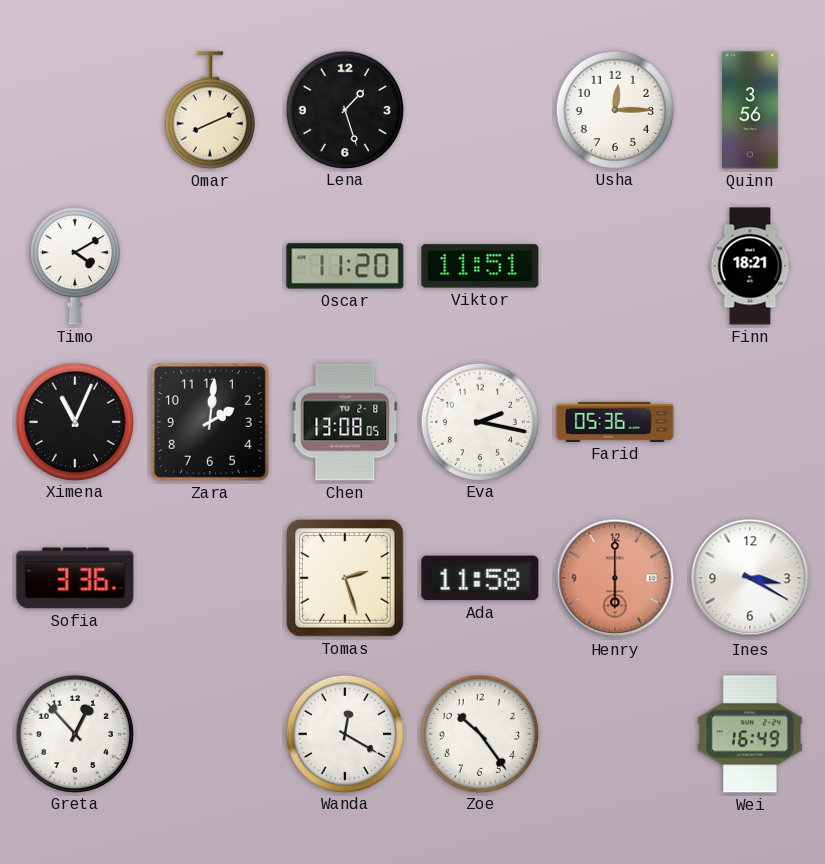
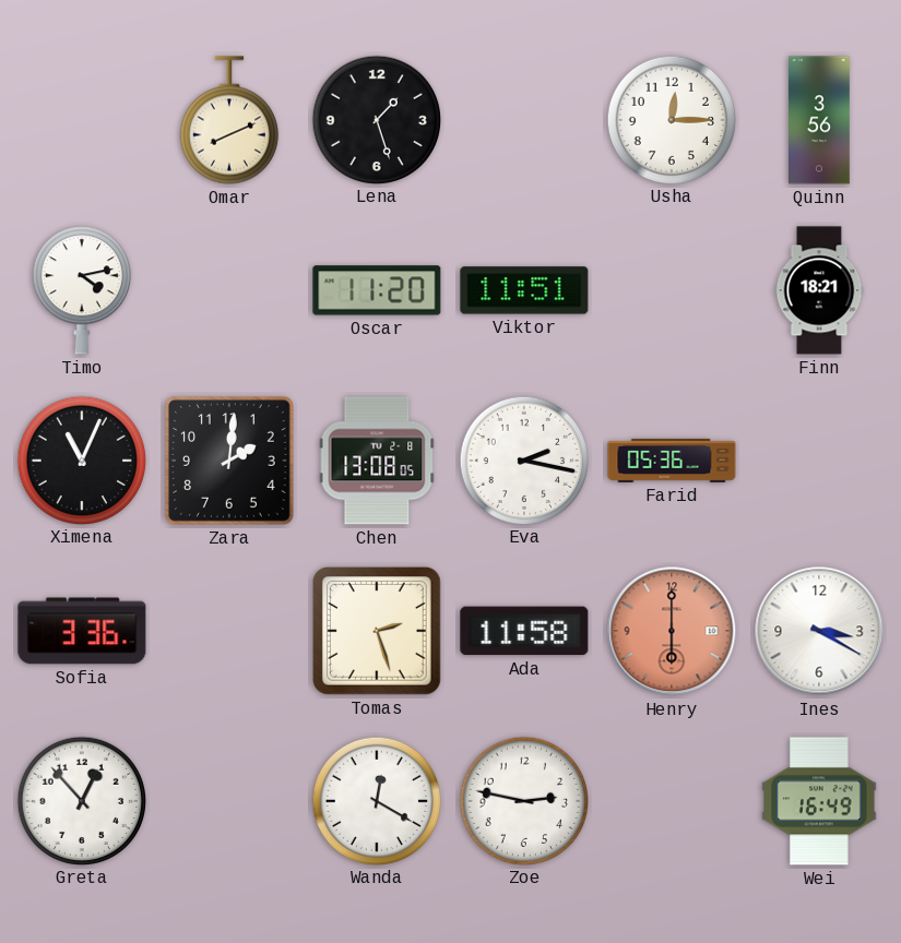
Timo: 4:10 -> 4:13
Zoe: 10:24 -> 2:47
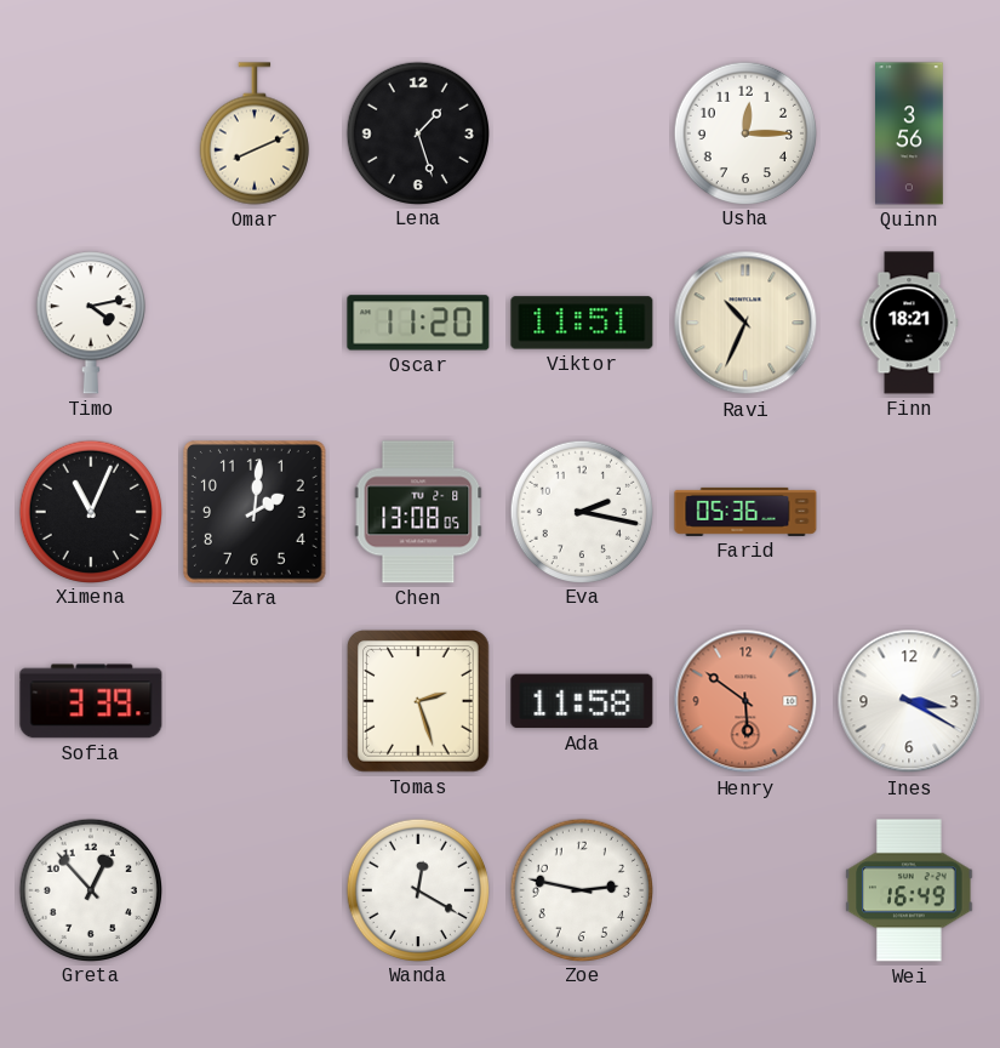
Ravi: none -> 10:34
Sofia: 3:36 -> 3:39
Henry: 6:00 -> 5:51
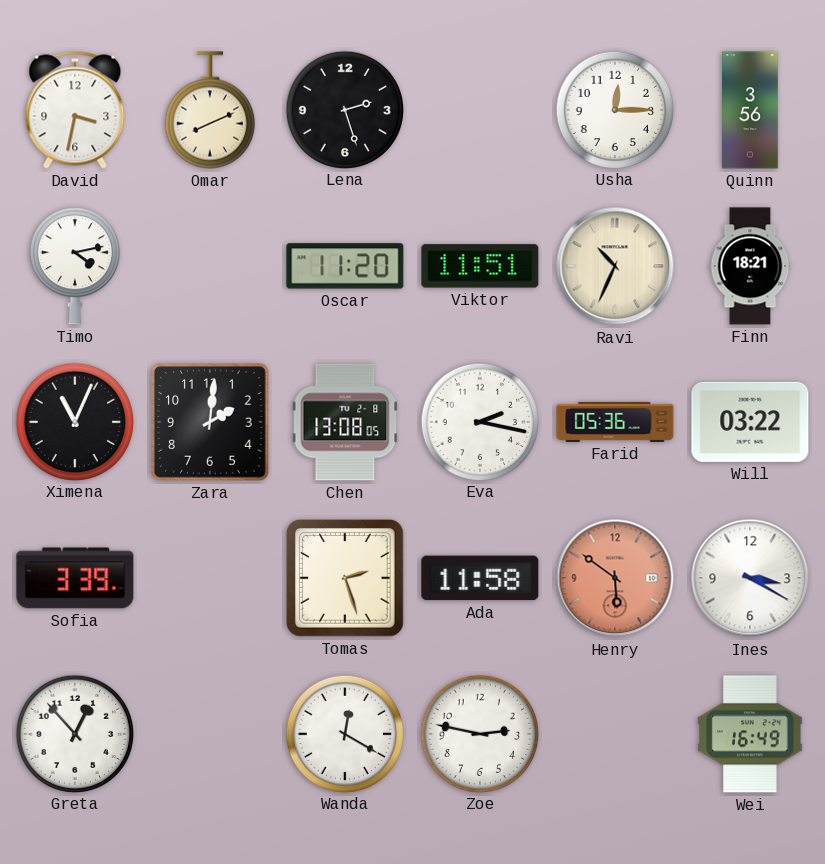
David: none -> 3:32
Lena: 1:27 -> 2:27
Will: none -> 03:22
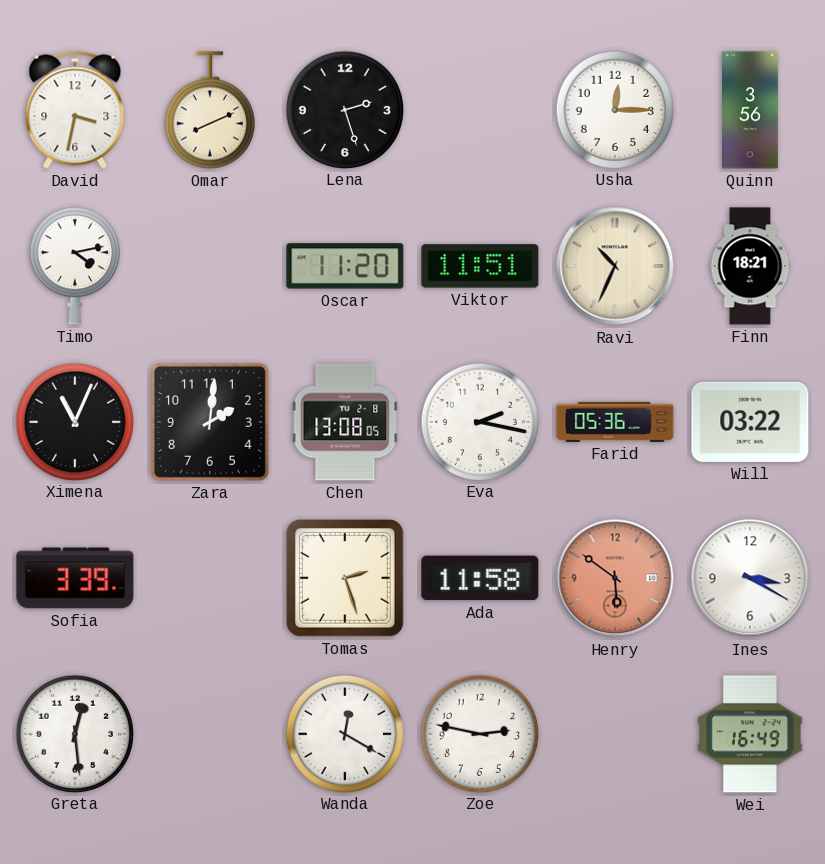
Greta: 12:53 -> 12:29
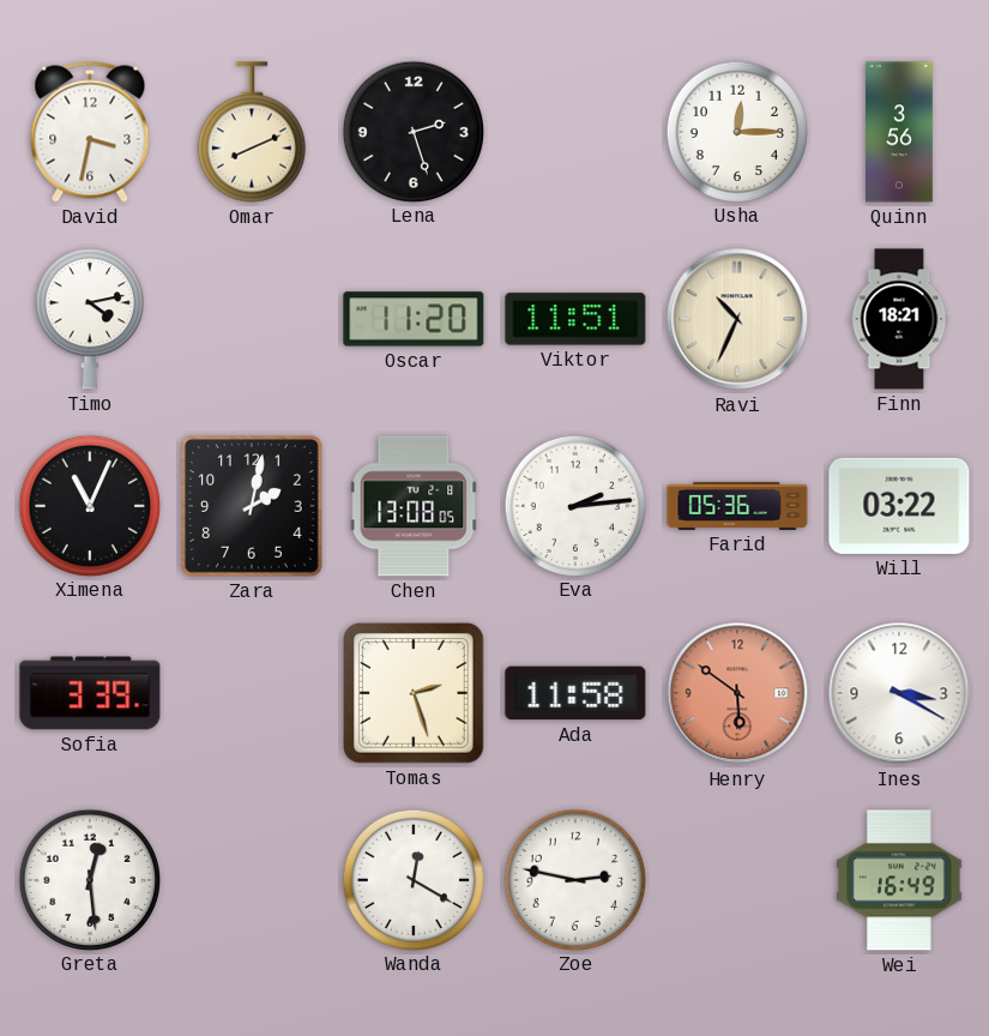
Zara: 2:01 -> 2:02
Eva: 2:17 -> 2:14
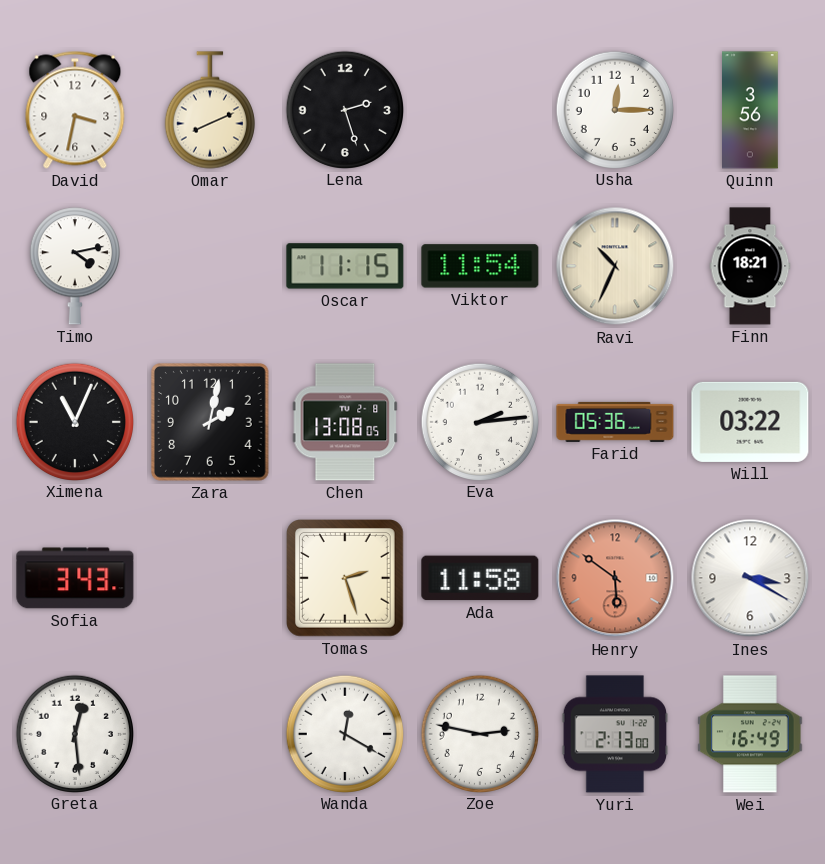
Oscar: 11:20 -> 11:15
Viktor: 11:51 -> 11:54
Sofia: 3:39 -> 3:43
Yuri: none -> 2:13
